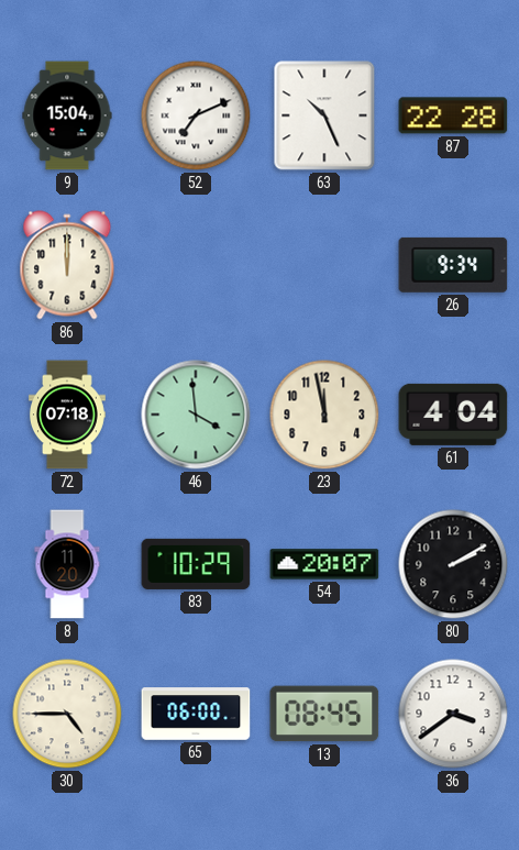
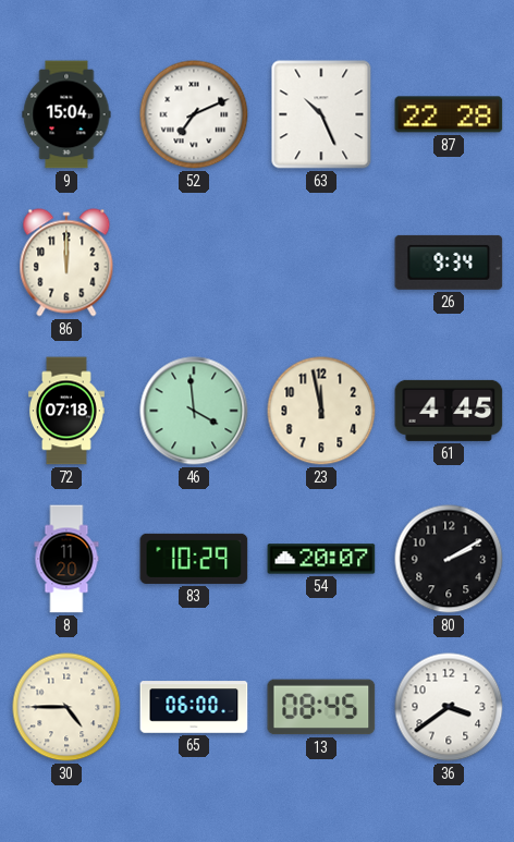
61: 4:04 -> 4:45
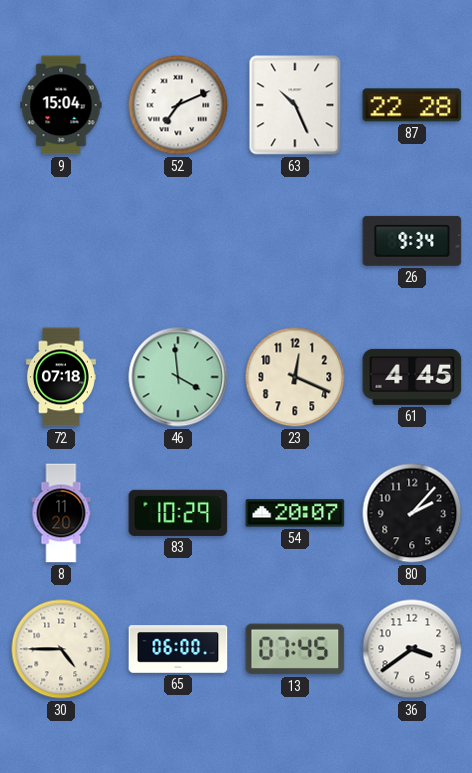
86: 12:00 -> none
23: 11:58 -> 12:19
80: 2:10 -> 2:07
13: 08:45 -> 07:45
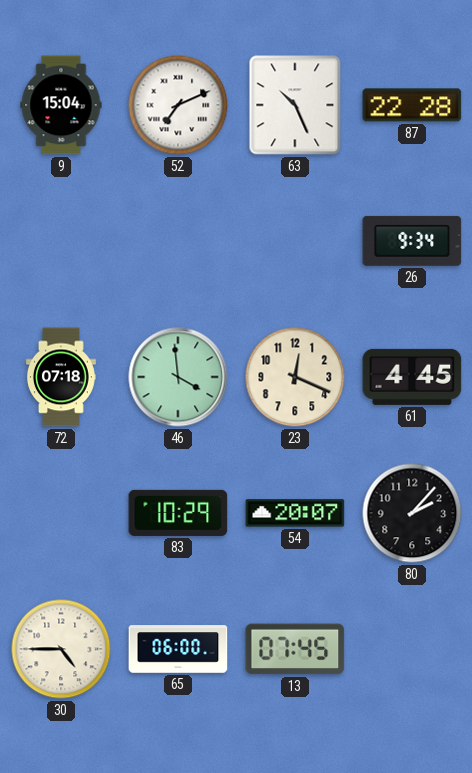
8: 11:20 -> none
36: 3:39 -> none
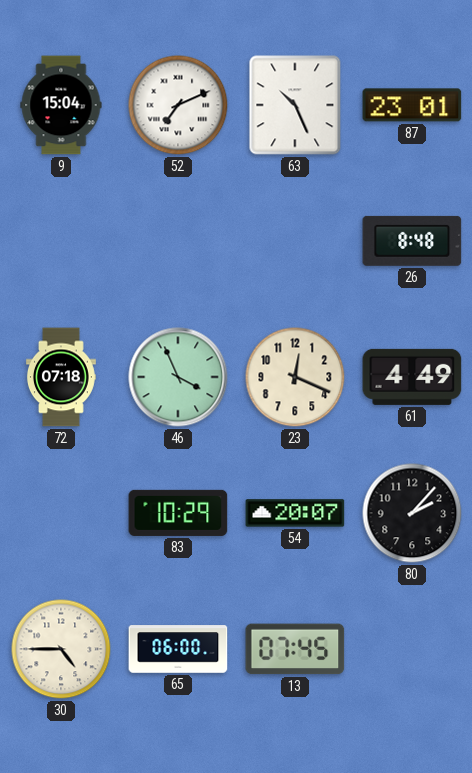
87: 22:28 -> 23:01
26: 9:34 -> 8:48
46: 3:59 -> 3:56
61: 4:45 -> 4:49
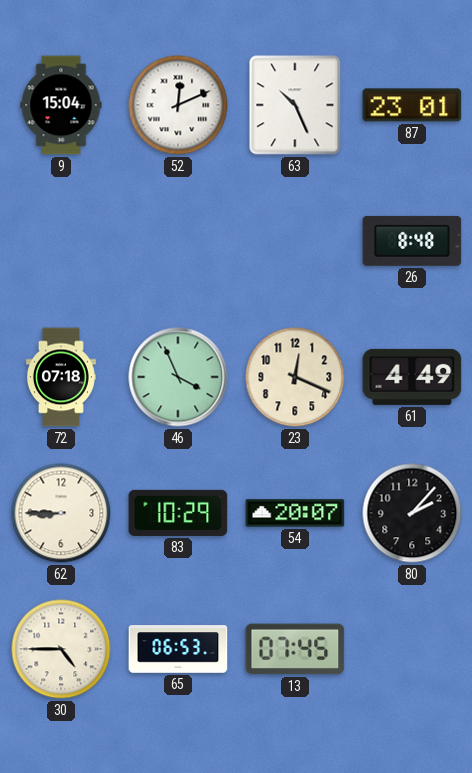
52: 7:11 -> 12:11
62: none -> 8:45
65: 06:00 -> 06:53
